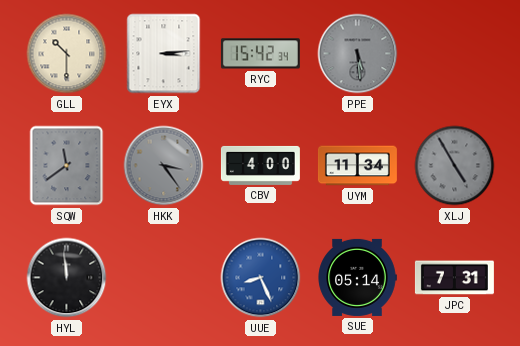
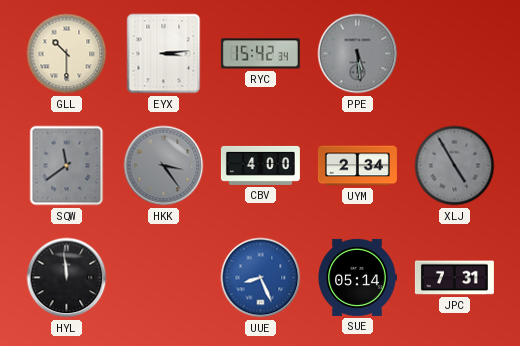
UYM: 11:34 -> 2:34
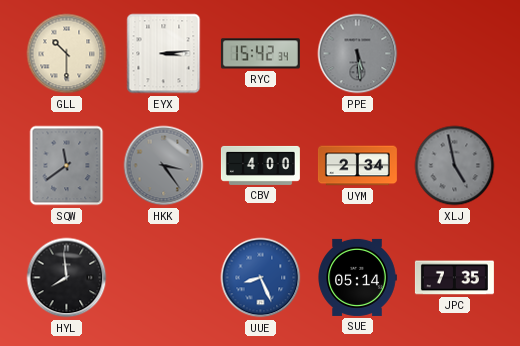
XLJ: 4:55 -> 4:58
HYL: 11:59 -> 7:59
JPC: 7:31 -> 7:35
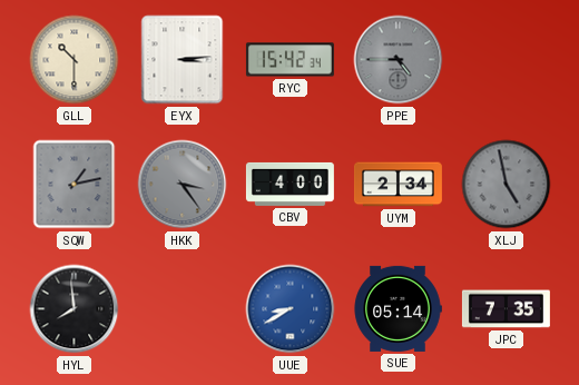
PPE: 5:29 -> 4:45
SQW: 11:39 -> 1:13
UUE: 8:26 -> 8:40
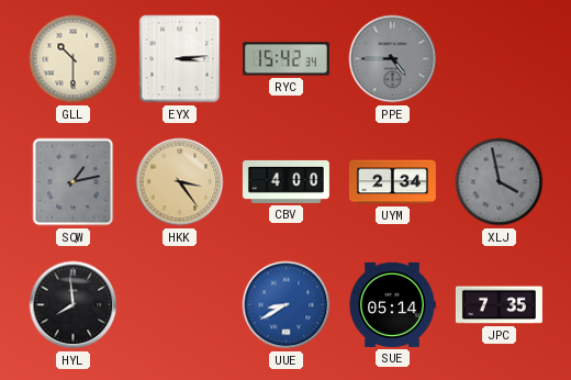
HKK dial: grey -> champagne
XLJ: 4:58 -> 3:58
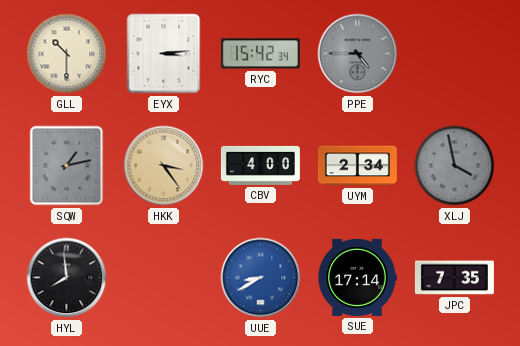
SUE: 05:14 -> 17:14
